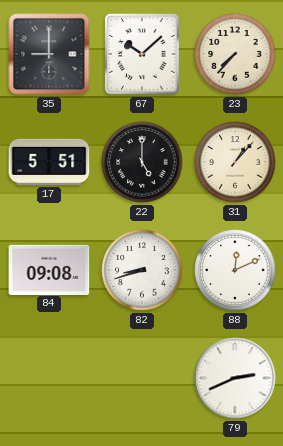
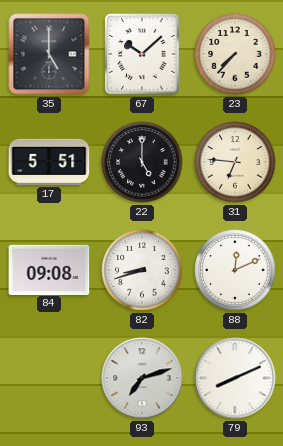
35: 9:00 -> 5:00
31: 1:07 -> 6:46
93: none -> 7:12
79: 2:41 -> 8:11
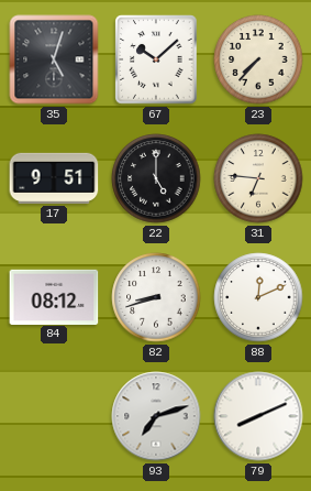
35: 5:00 -> 5:03
17: 5:51 -> 9:51
84: 09:08 -> 08:12
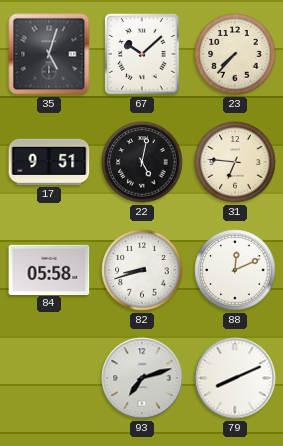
22: 5:00 -> 5:02
84: 08:12 -> 05:58
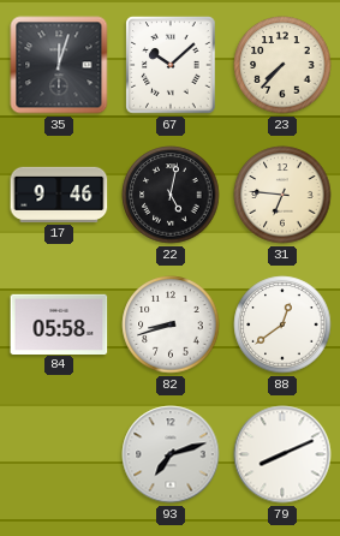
35: 5:03 -> 12:03
17: 9:51 -> 9:46
88: 12:11 -> 12:39
